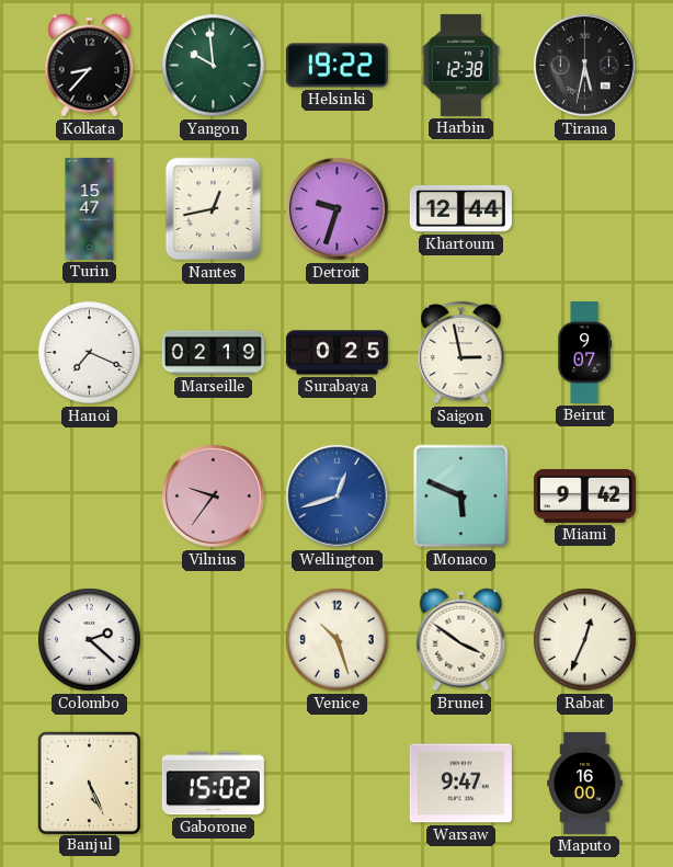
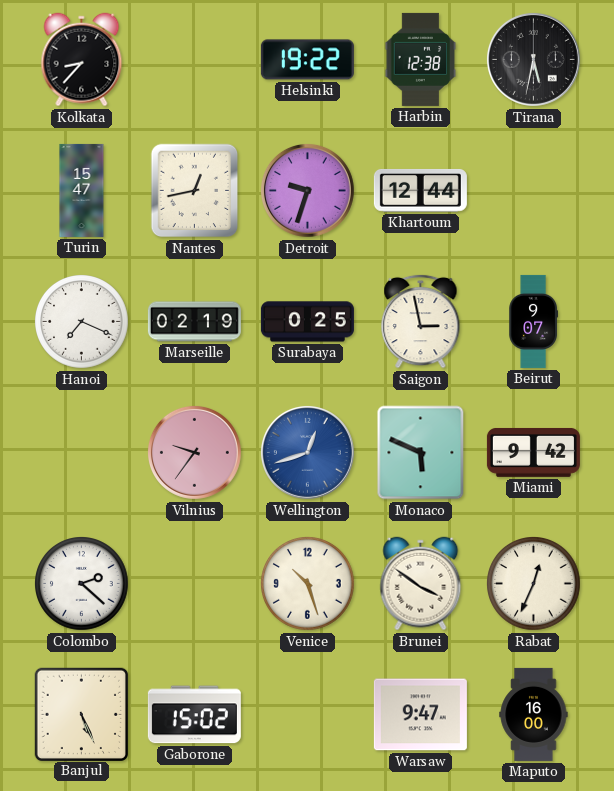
Yangon: 9:59 -> none
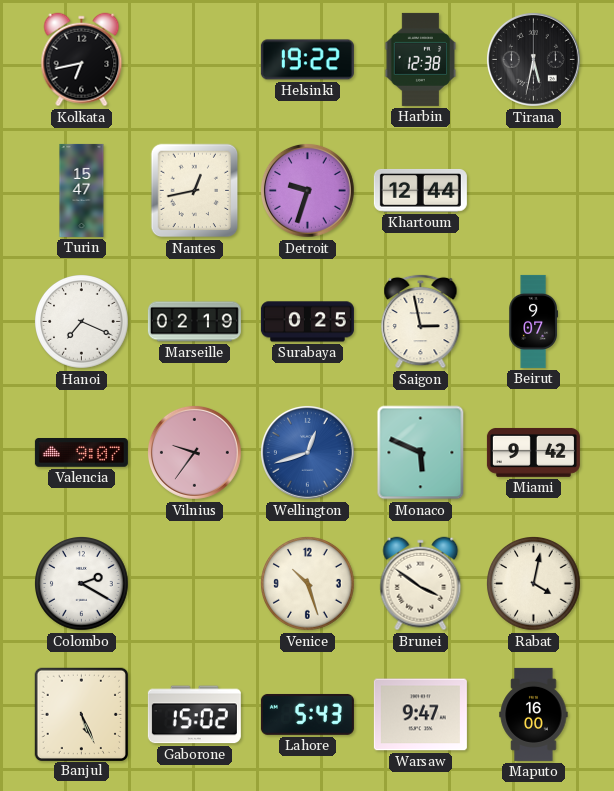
Kolkata: 8:37 -> 6:43
Valencia: none -> 9:07
Colombo: 2:22 -> 2:20
Rabat: 12:34 -> 4:02
Lahore: none -> 5:43
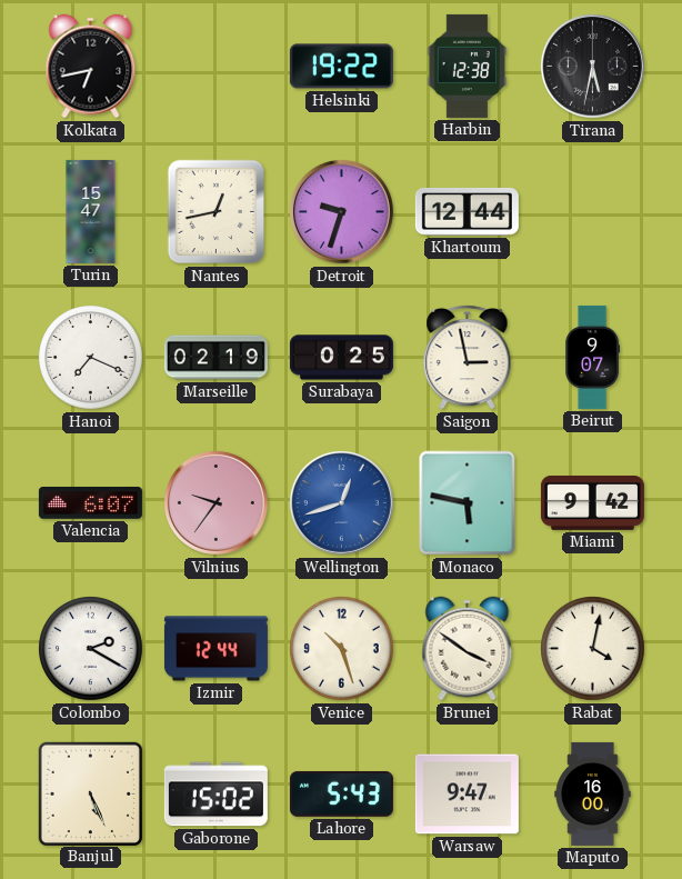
Valencia: 9:07 -> 6:07
Monaco: 5:49 -> 5:47
Izmir: none -> 12:44
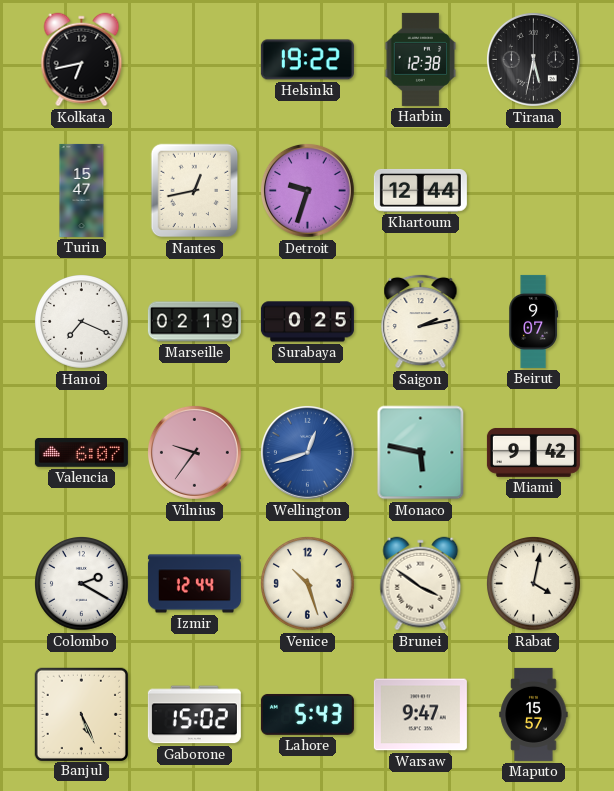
Saigon: 2:58 -> 2:13
Maputo: 16:00 -> 15:57
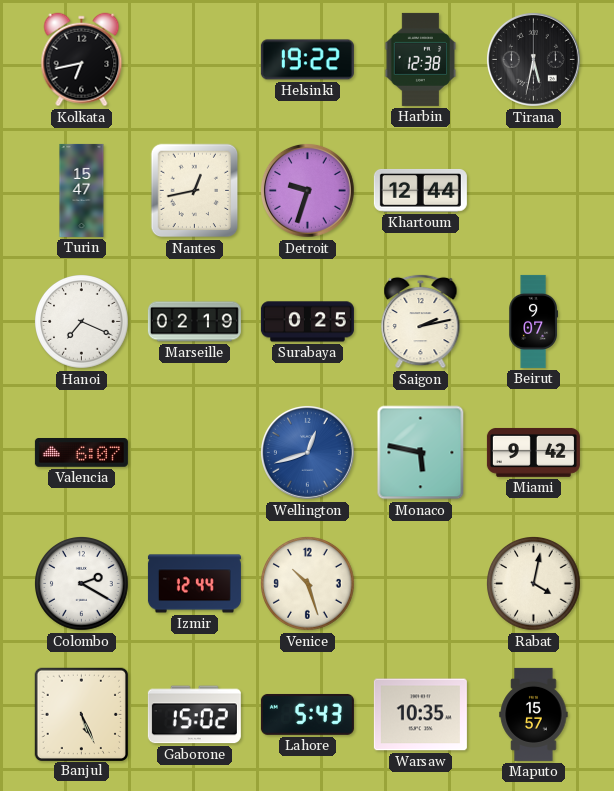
Vilnius: 9:36 -> none
Brunei: 3:51 -> none
Warsaw: 9:47 -> 10:35
